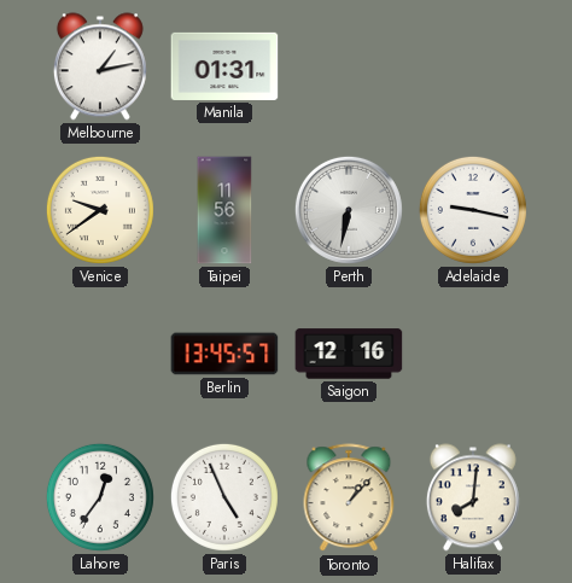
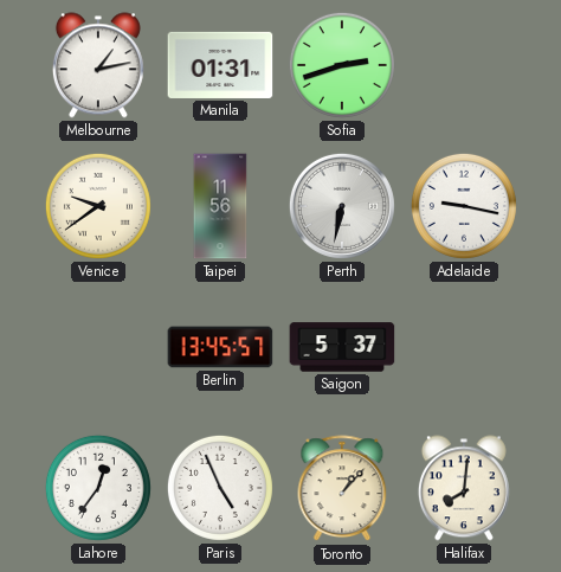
Sofia: none -> 2:42
Saigon: 12:16 -> 5:37
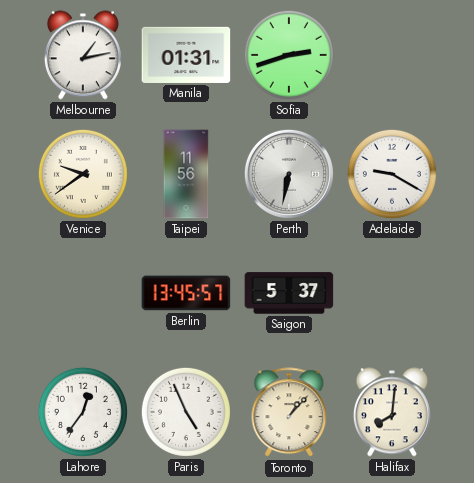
Adelaide: 9:17 -> 9:20
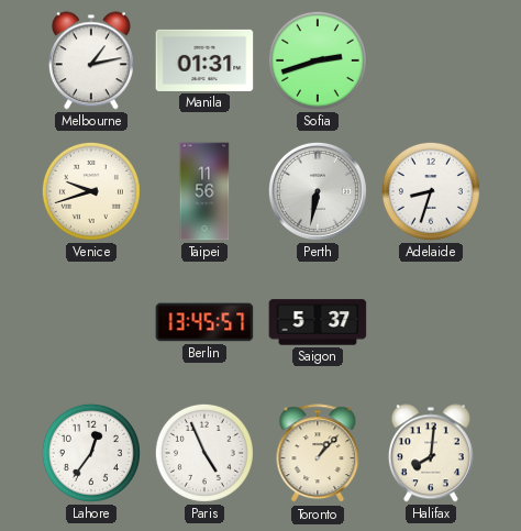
Venice: 9:39 -> 9:42
Adelaide: 9:20 -> 8:33
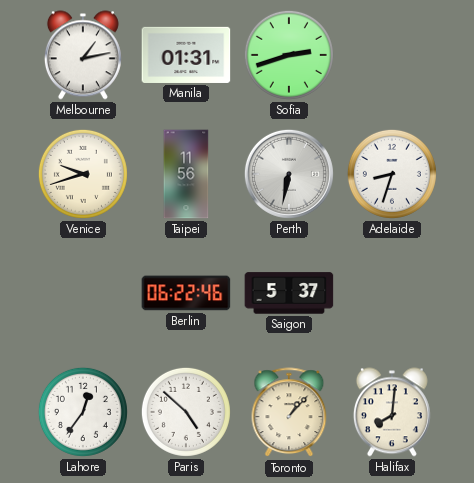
Berlin: 13:45 -> 06:22
Paris: 4:56 -> 4:52
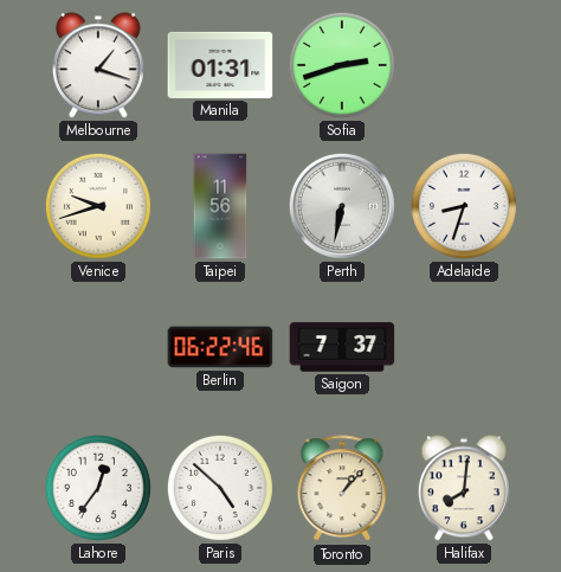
Melbourne: 1:13 -> 1:18
Saigon: 5:37 -> 7:37
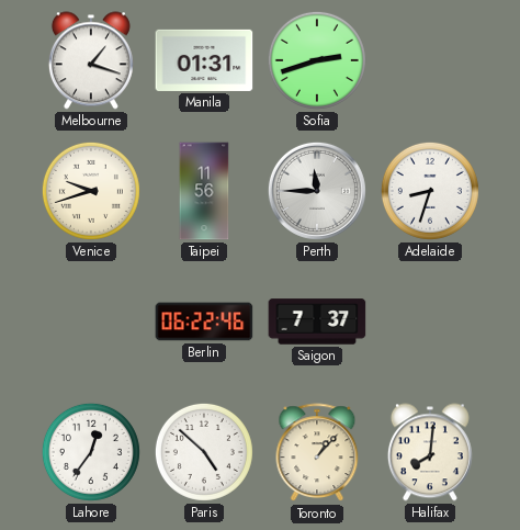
Perth: 6:32 -> 11:45
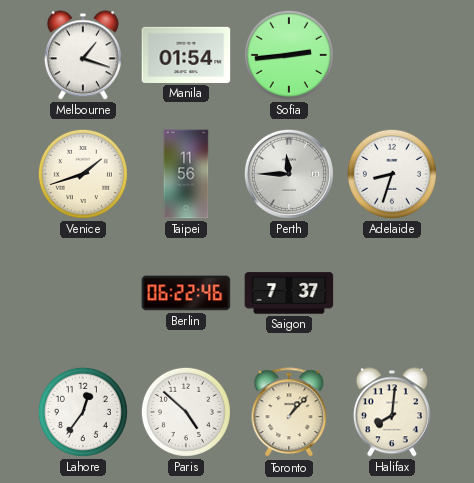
Manila: 01:31 -> 01:54
Sofia: 2:42 -> 2:44
Venice: 9:42 -> 1:42
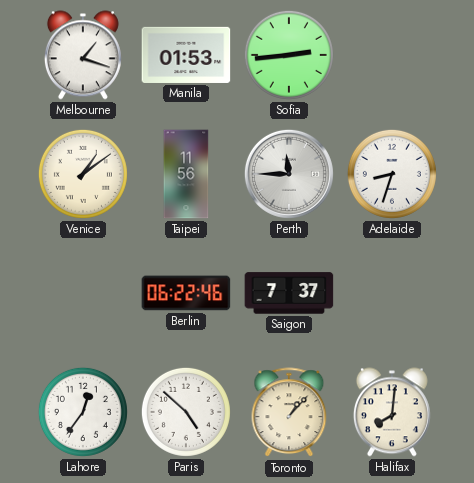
Manila: 01:54 -> 01:53
Venice: 1:42 -> 1:09
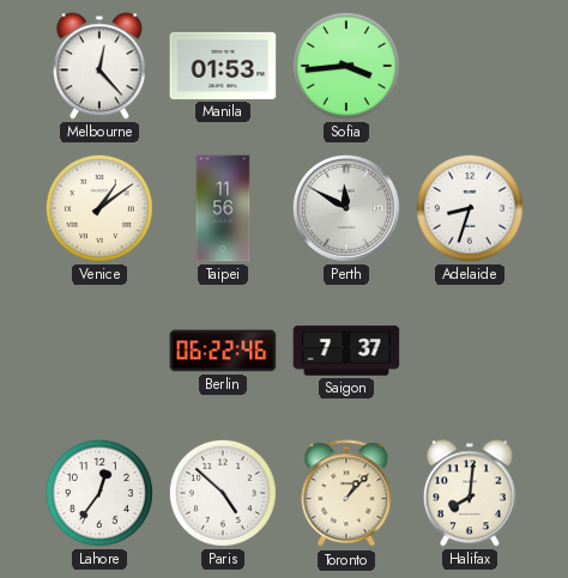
Melbourne: 1:18 -> 12:23
Sofia: 2:44 -> 3:44
Perth: 11:45 -> 11:50
